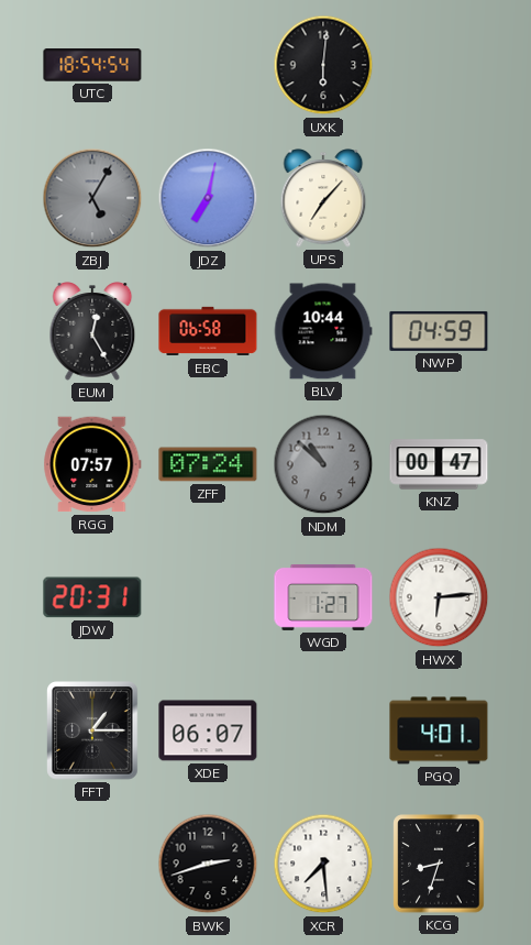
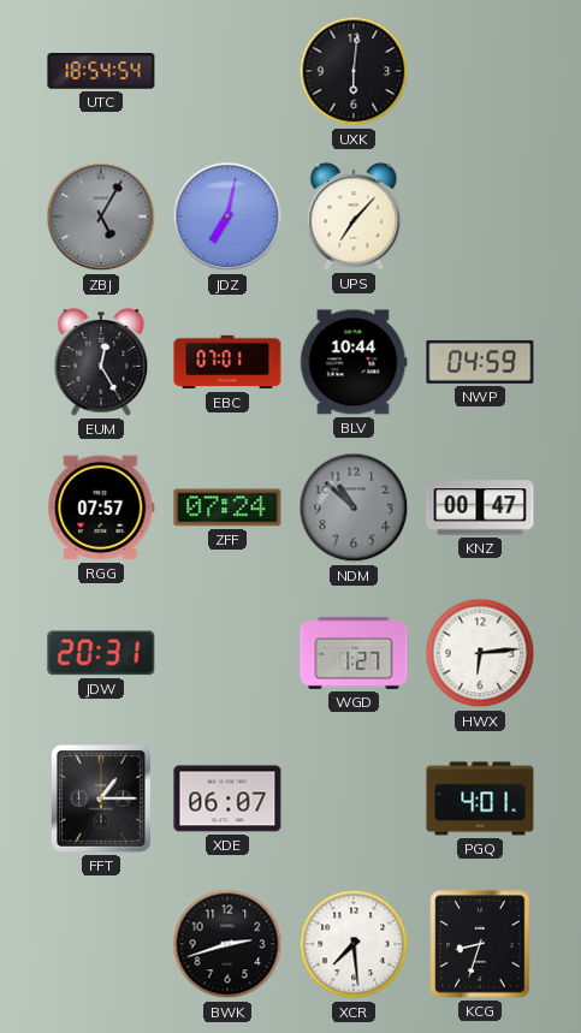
EBC: 06:58 -> 07:01
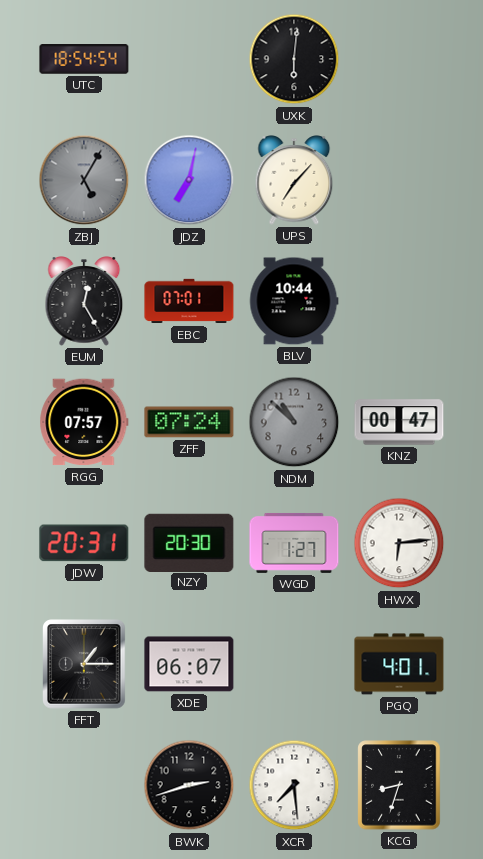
NWP: 04:59 -> none
NZY: none -> 20:30
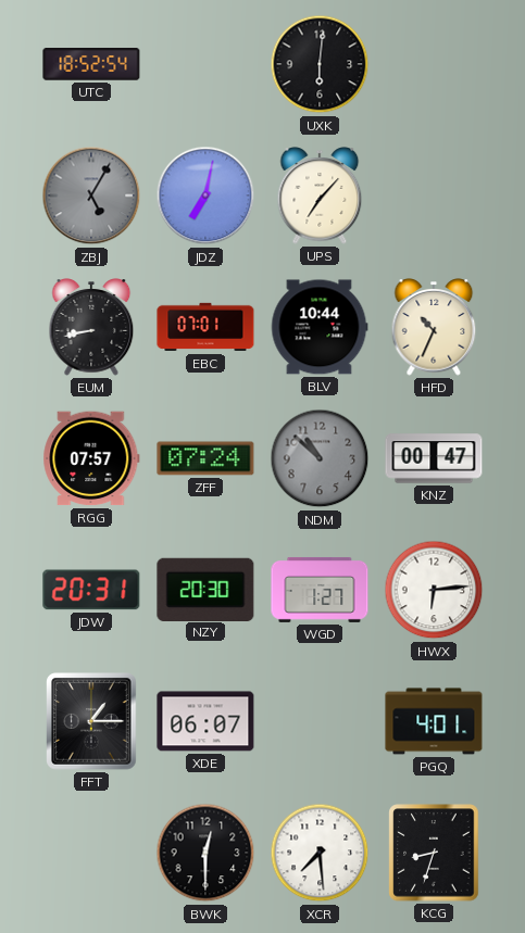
UTC: 18:54 -> 18:52
EUM: 12:25 -> 8:43
HFD: none -> 10:34
BWK: 2:42 -> 12:30
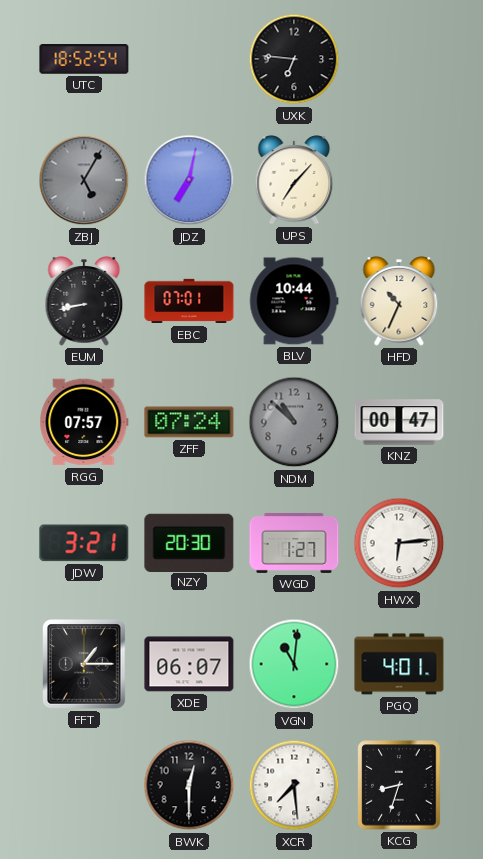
UXK: 6:01 -> 6:46
JDW: 20:31 -> 3:21
VGN: none -> 11:01
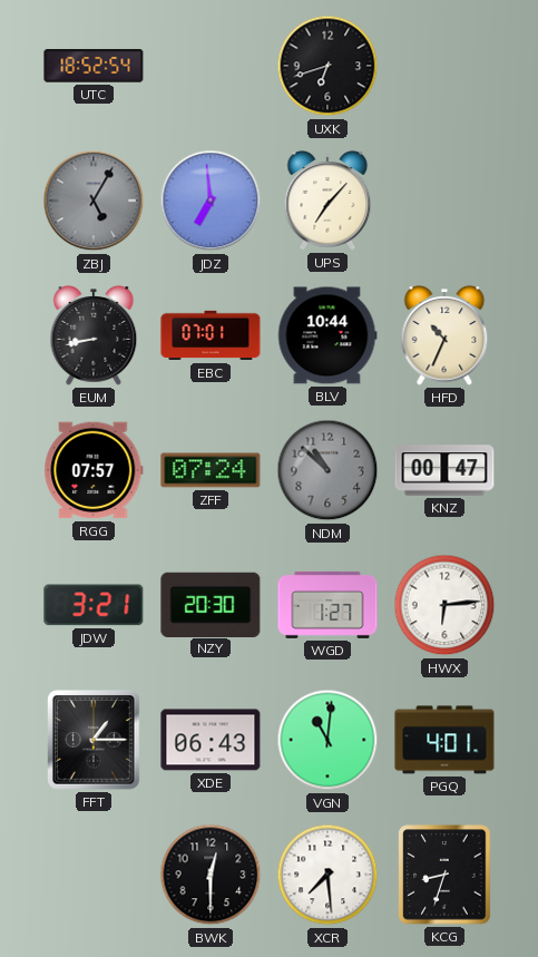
UXK: 6:46 -> 6:42
JDZ: 7:02 -> 6:59
XDE: 06:07 -> 06:43
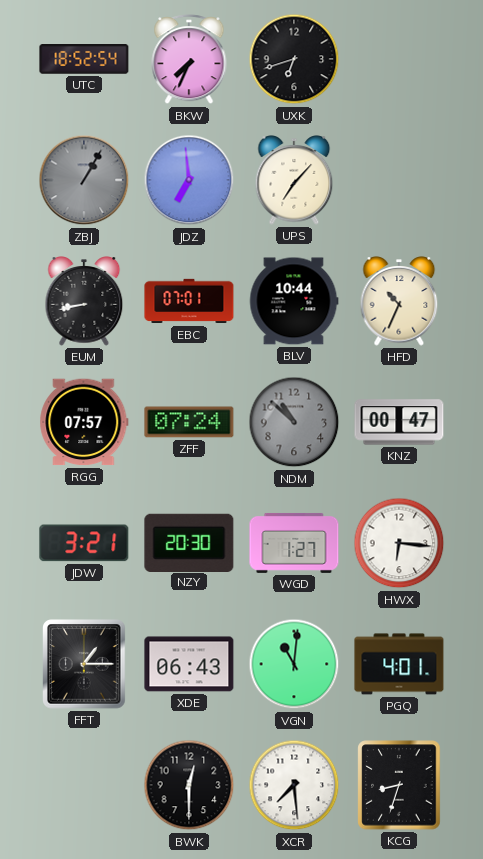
BKW: none -> 7:34
ZBJ: 5:05 -> 1:05
HWX: 6:14 -> 6:16
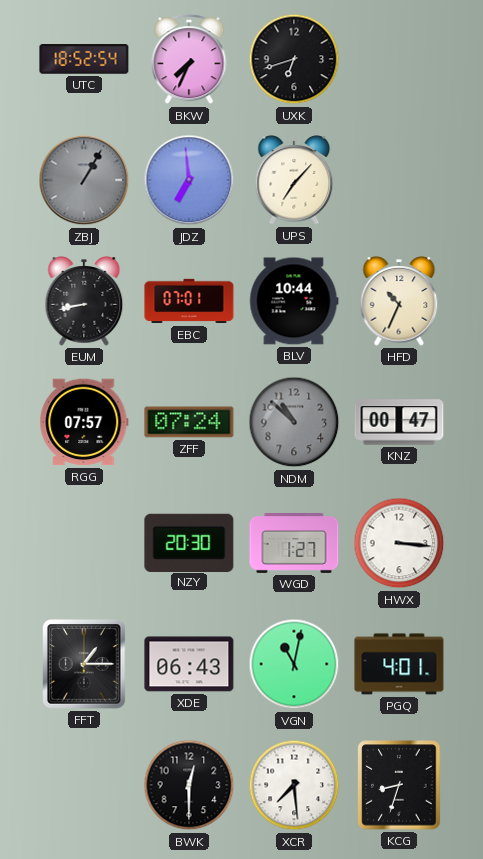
JDW: 3:21 -> none
HWX: 6:16 -> 3:16
VGN: 11:01 -> 11:02
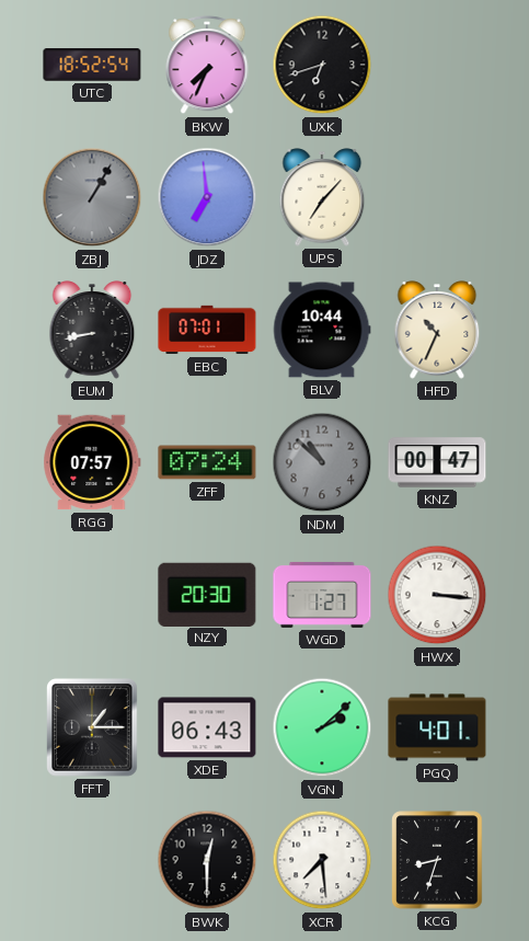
VGN: 11:02 -> 2:08
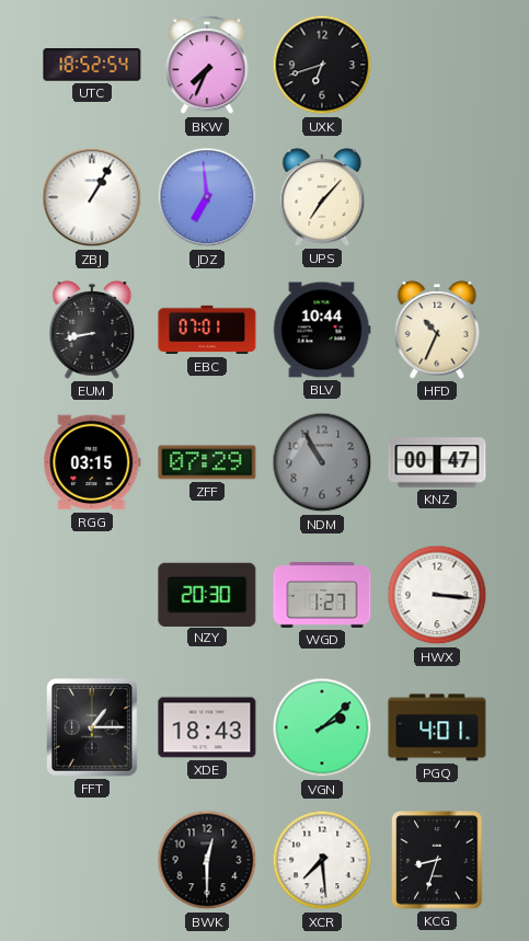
ZBJ dial: grey -> white
RGG: 07:57 -> 03:15
ZFF: 07:24 -> 07:29
NDM: 10:52 -> 10:55
XDE: 06:43 -> 18:43
